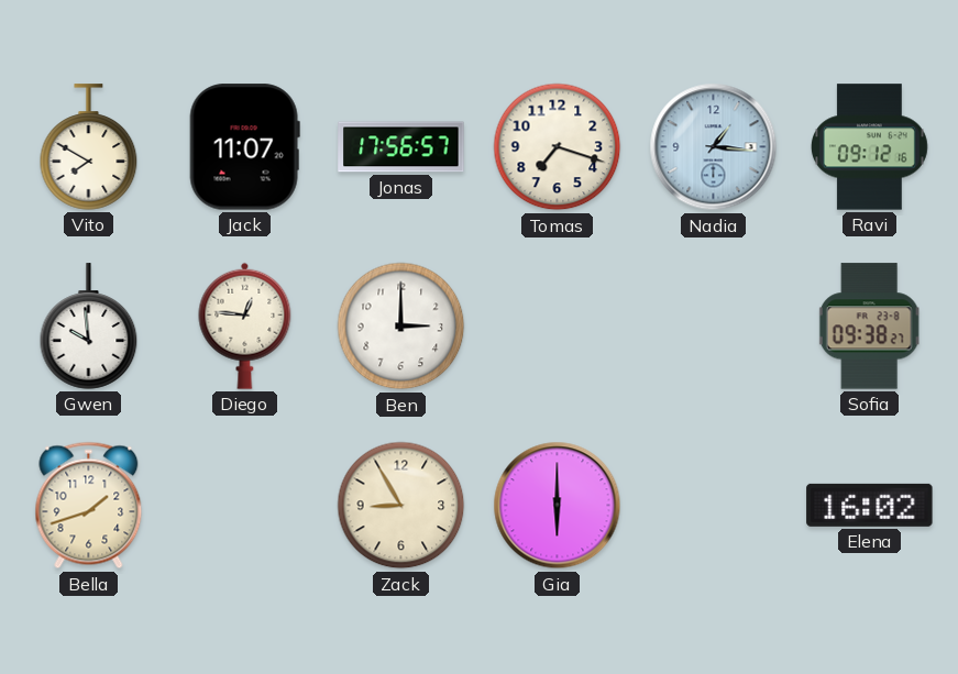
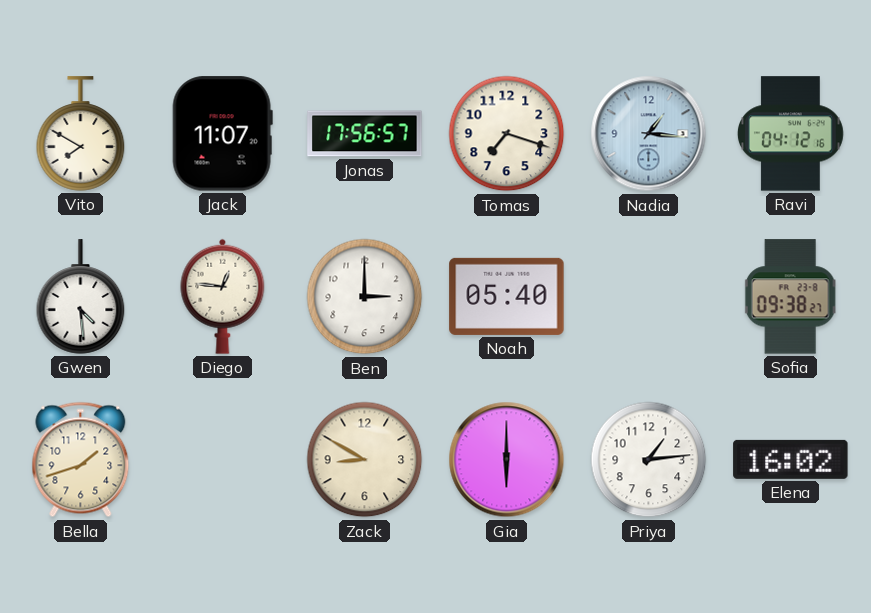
Ravi: 09:12 -> 04:12
Gwen: 9:59 -> 4:29
Noah: none -> 05:40
Zack: 8:55 -> 8:50
Priya: none -> 1:14
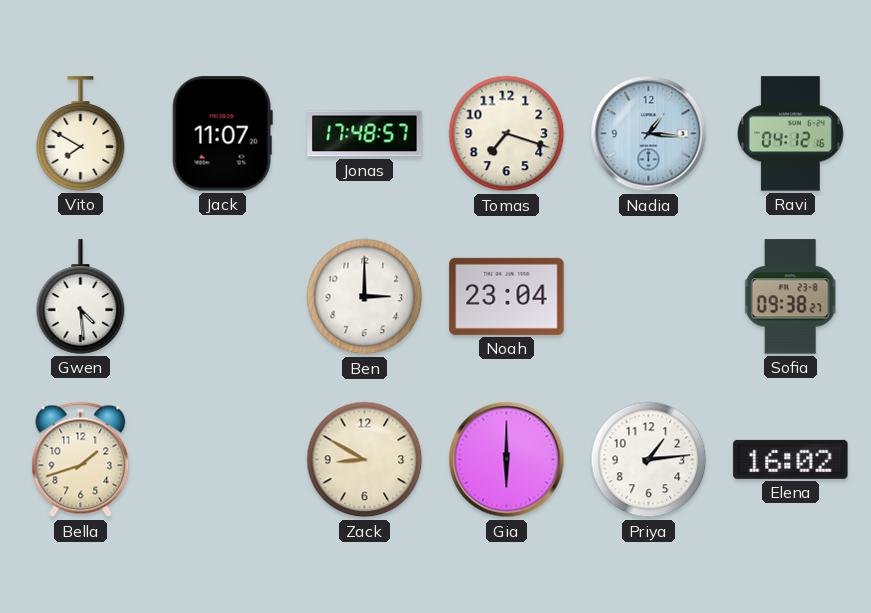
Jonas: 17:56 -> 17:48
Diego: 12:46 -> none
Noah: 05:40 -> 23:04
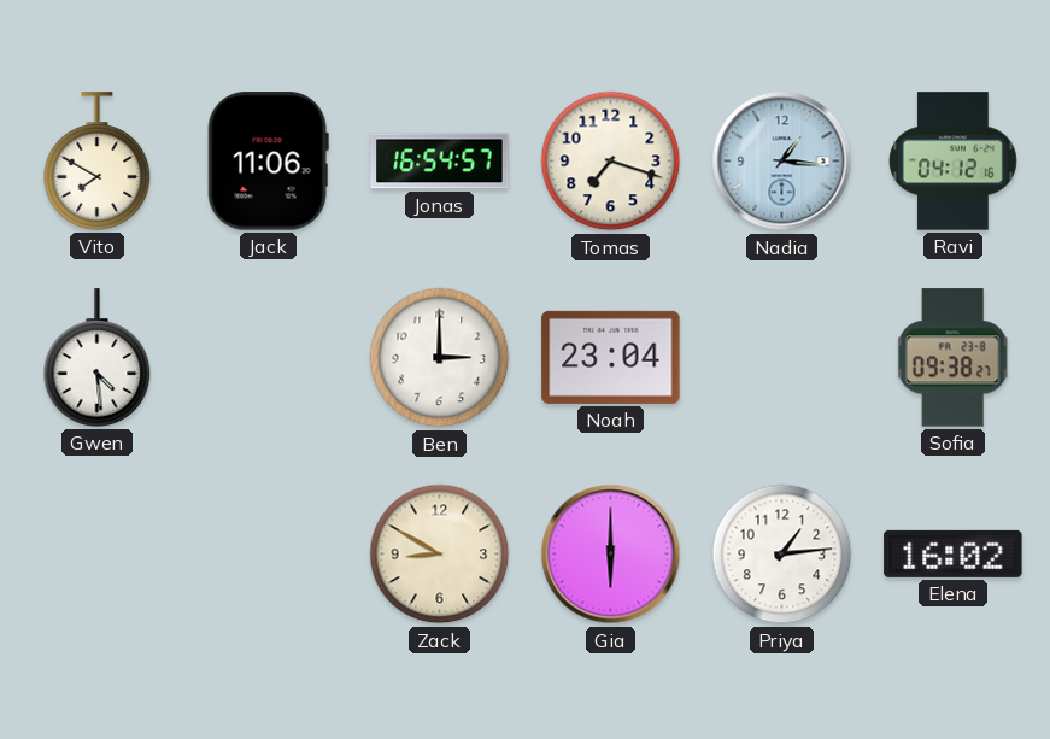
Jack: 11:07 -> 11:06
Jonas: 17:48 -> 16:54
Bella: 1:42 -> none
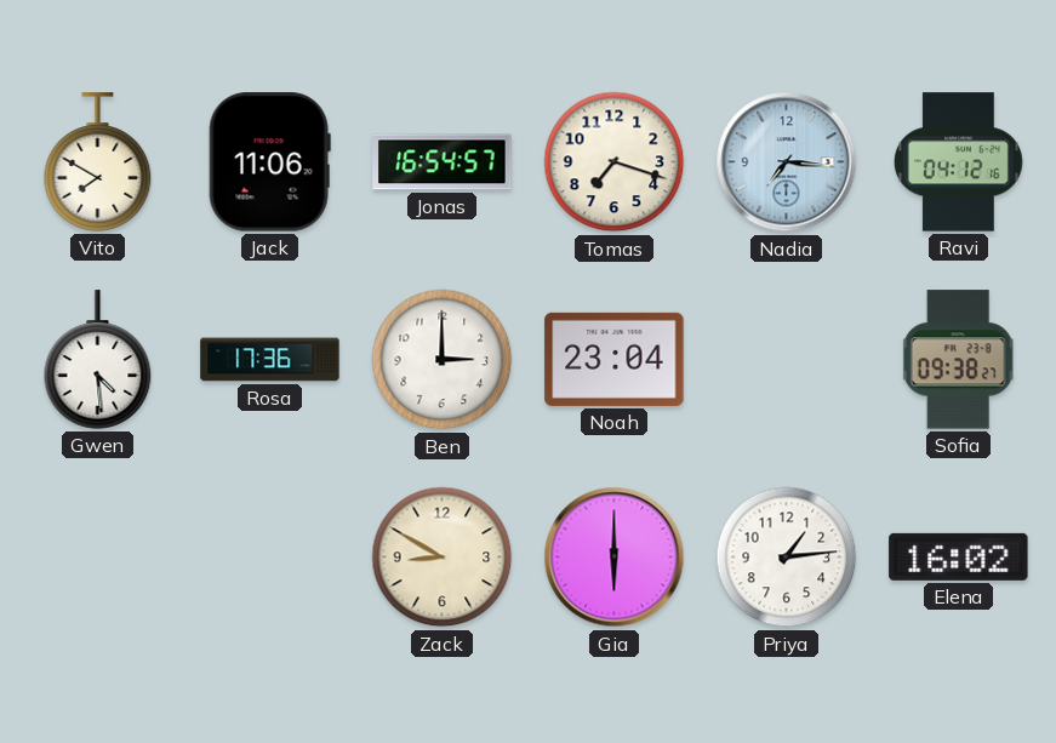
Nadia: 1:16 -> 7:16
Rosa: none -> 17:36
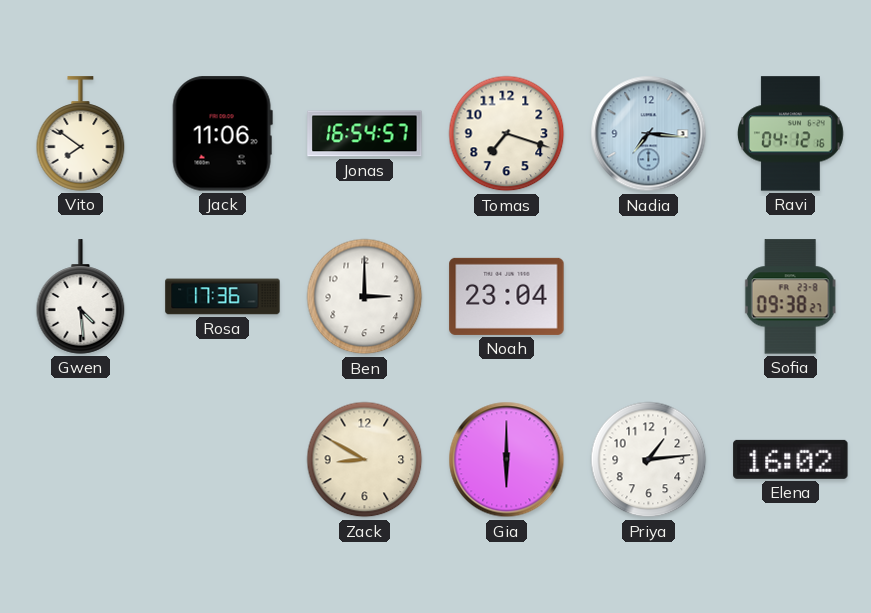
Vito: 7:50 -> 7:51
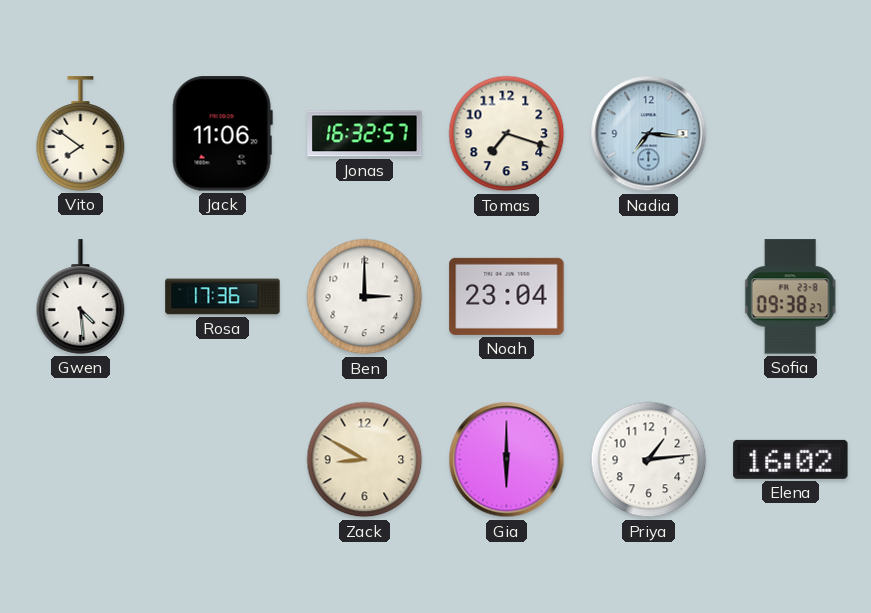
Jonas: 16:54 -> 16:32
Ravi: 04:12 -> none
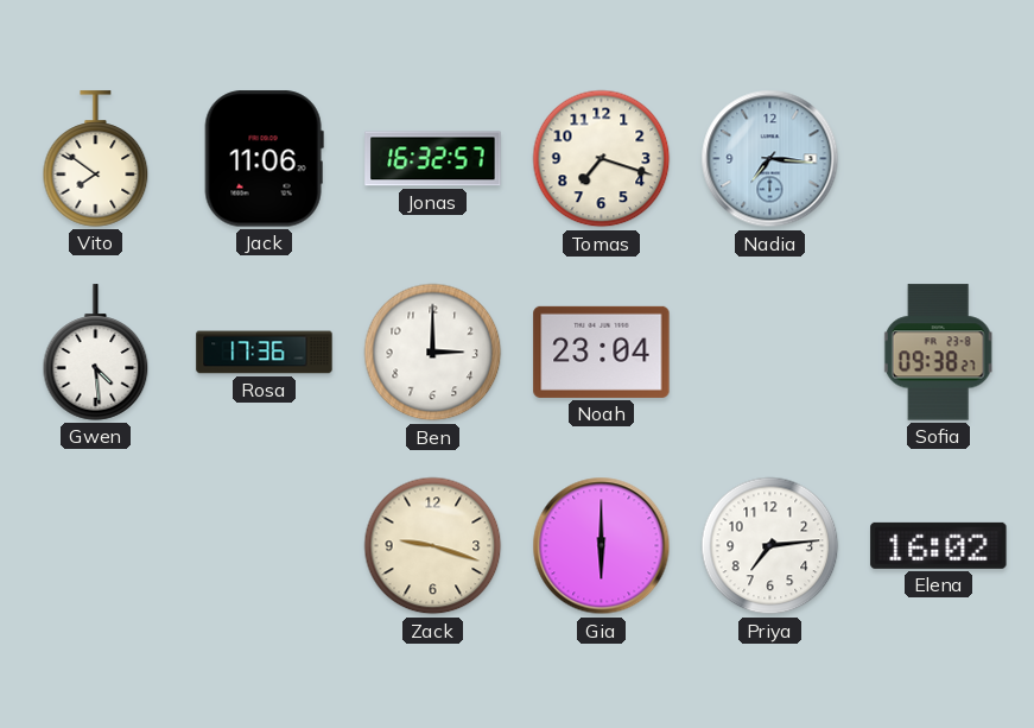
Zack: 8:50 -> 9:18
Priya: 1:14 -> 7:14
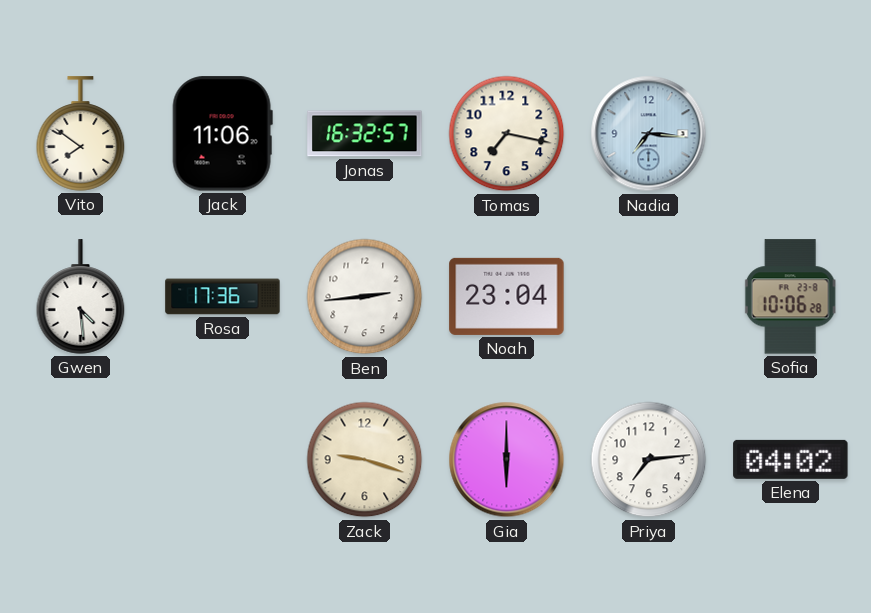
Tomas: 7:18 -> 7:17
Ben: 3:00 -> 2:44
Sofia: 09:38 -> 10:06
Elena: 16:02 -> 04:02
